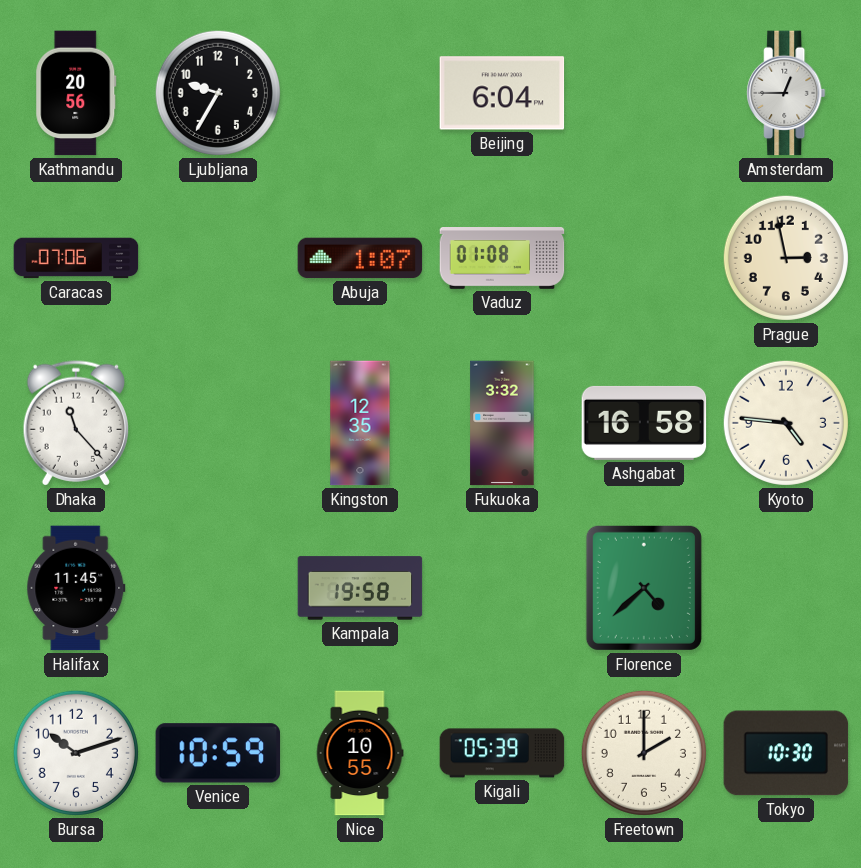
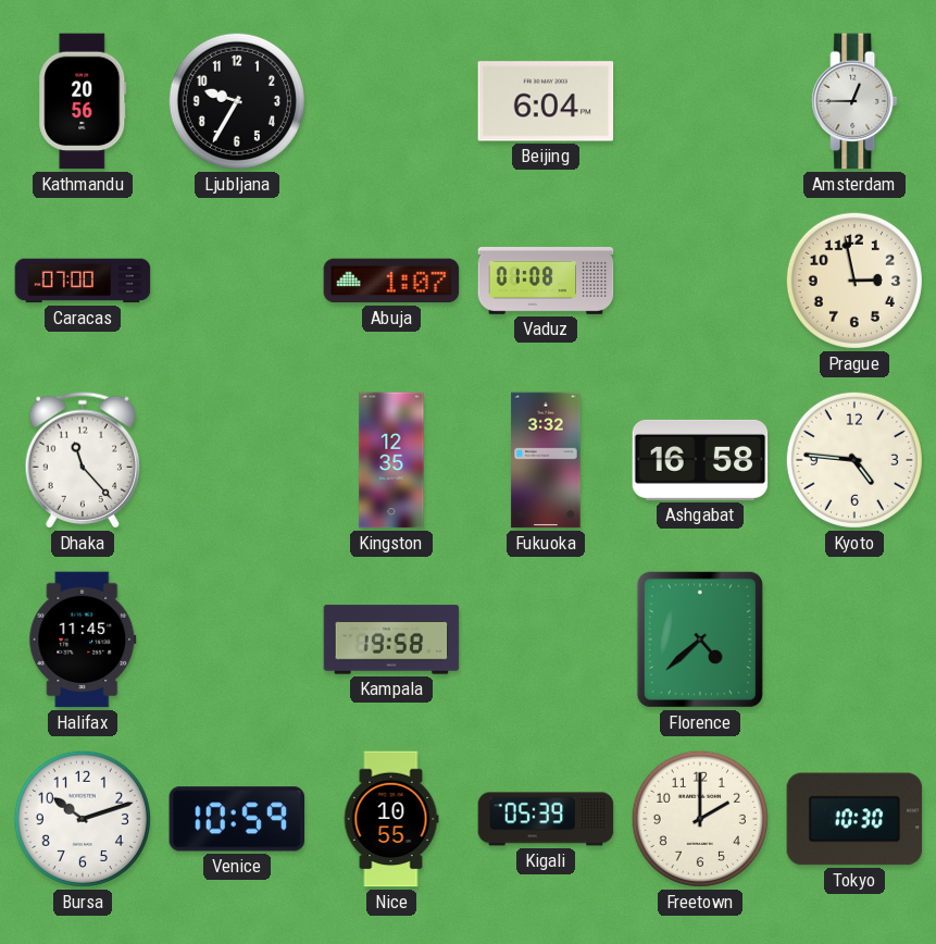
Caracas: 07:06 -> 07:00
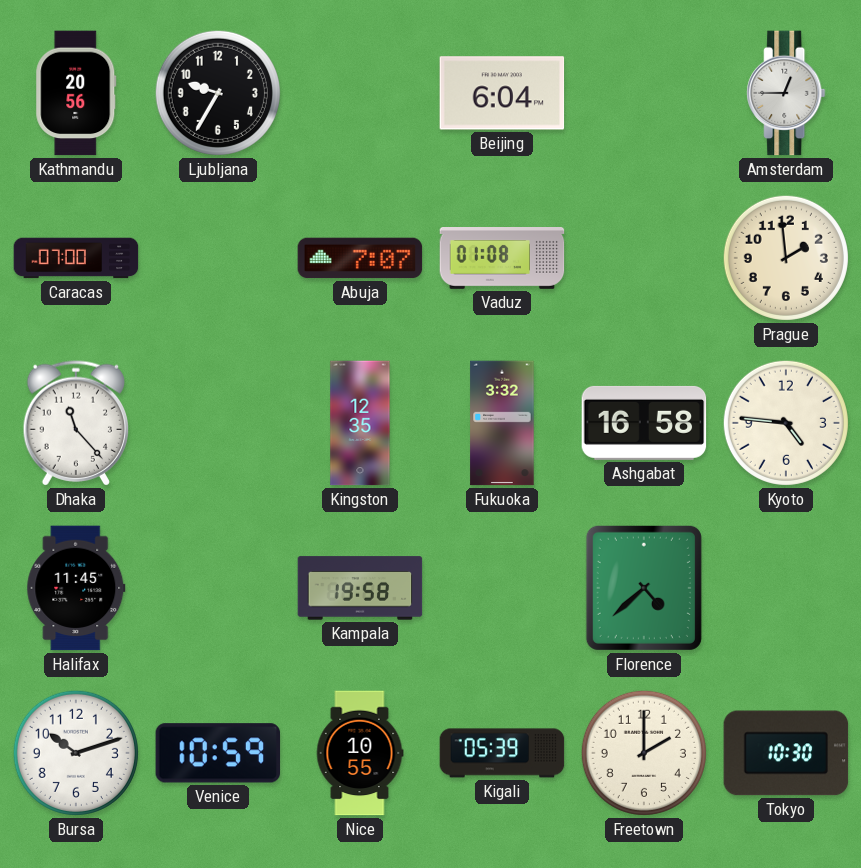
Abuja: 1:07 -> 7:07
Prague: 2:58 -> 1:59
